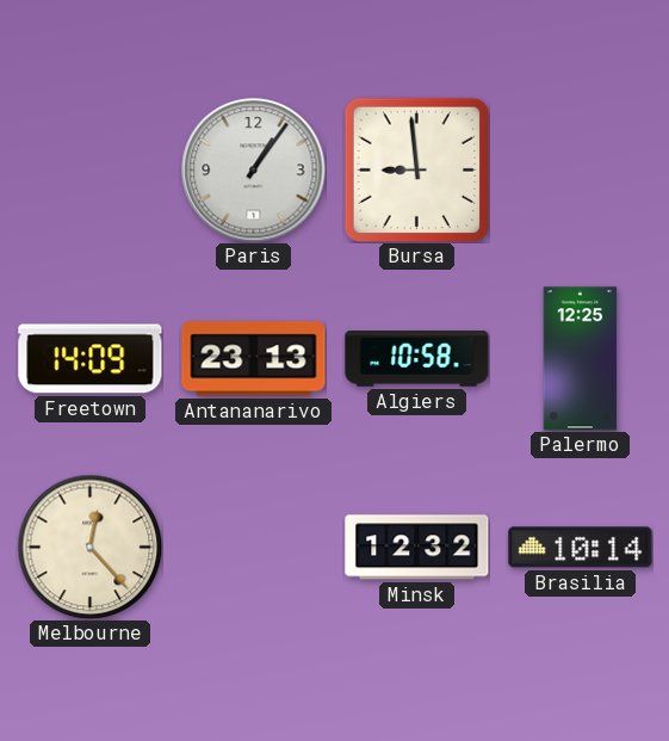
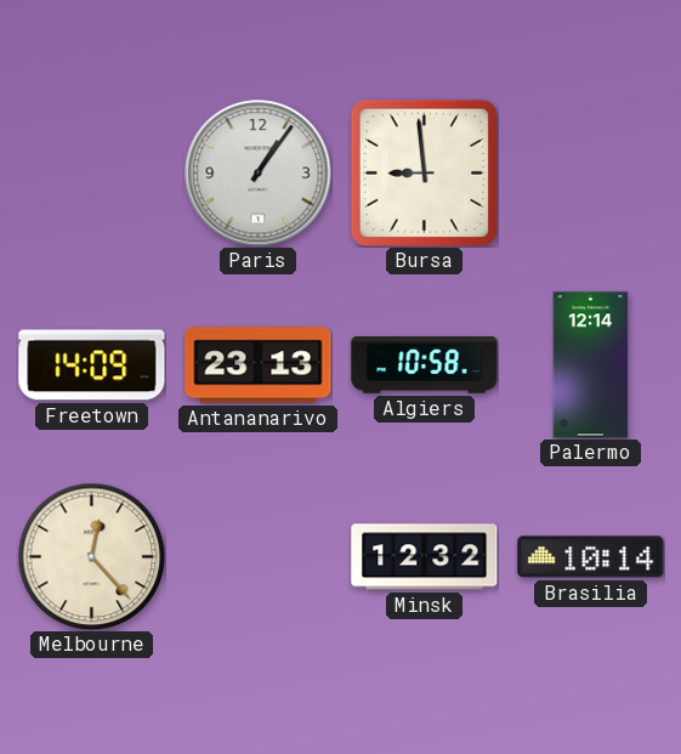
Palermo: 12:25 -> 12:14
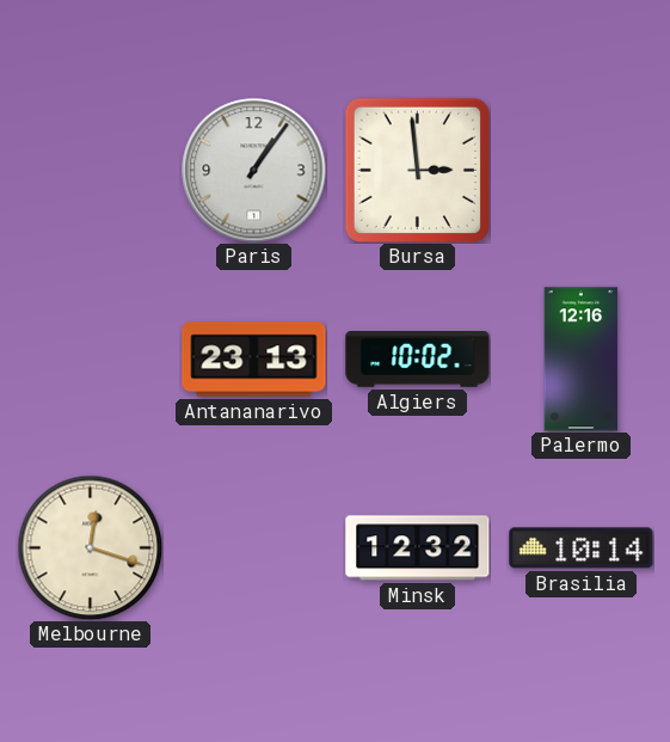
Bursa: 8:59 -> 2:59
Freetown: 14:09 -> none
Algiers: 10:58 -> 10:02
Palermo: 12:14 -> 12:16
Melbourne: 12:23 -> 12:18
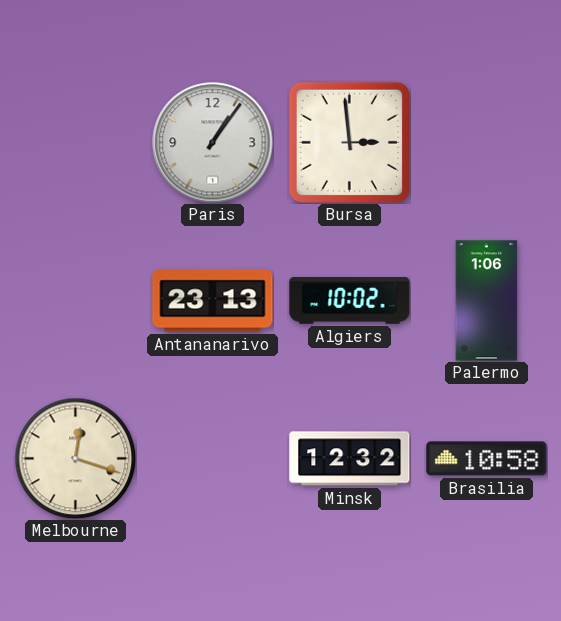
Palermo: 12:16 -> 1:06
Brasilia: 10:14 -> 10:58
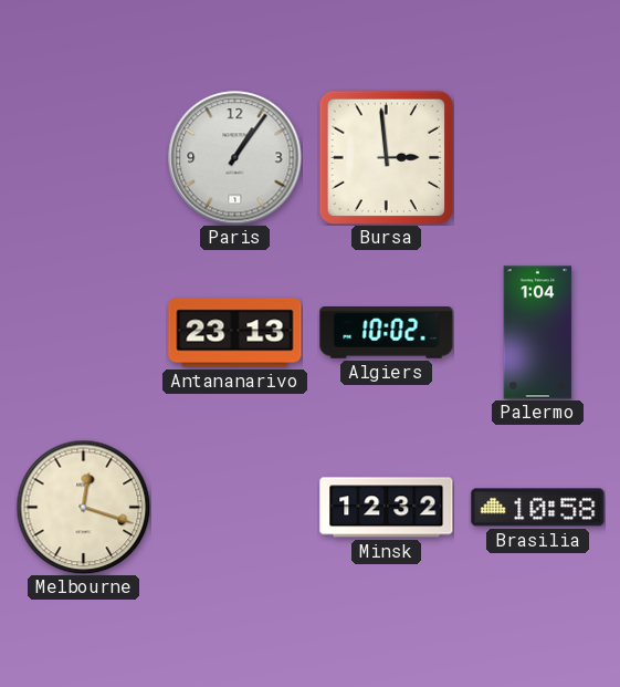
Palermo: 1:06 -> 1:04
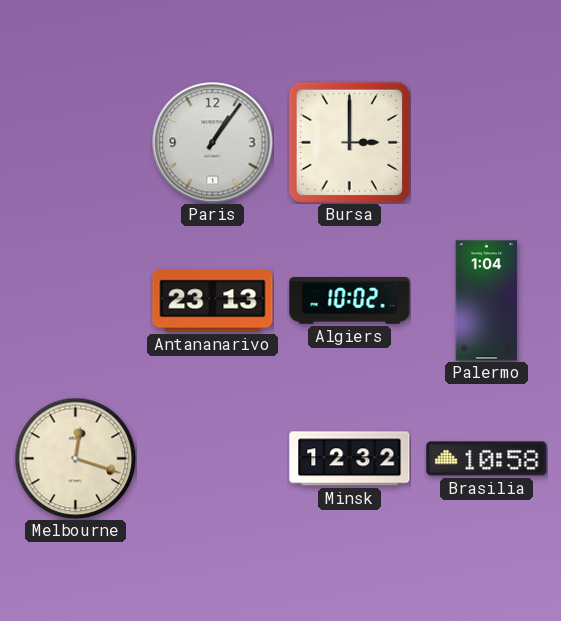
Bursa: 2:59 -> 3:00
